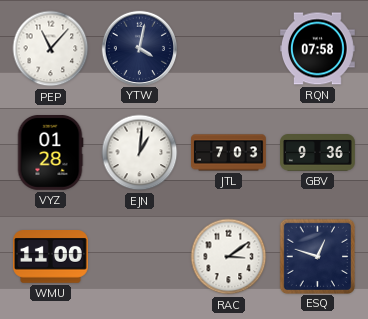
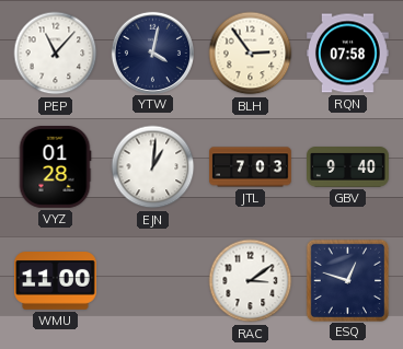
BLH: none -> 2:54
GBV: 9:36 -> 9:40
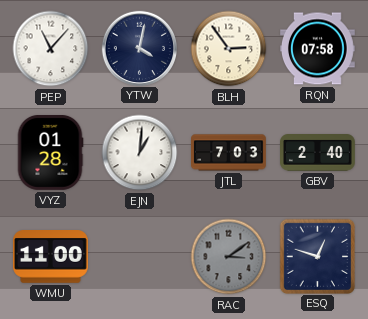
GBV: 9:40 -> 2:40
RAC dial: white -> grey
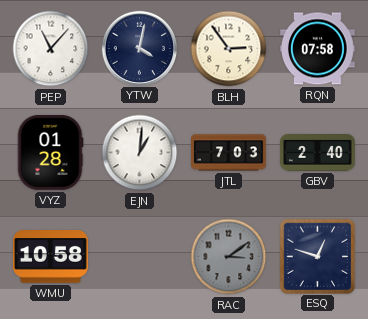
WMU: 11:00 -> 10:58
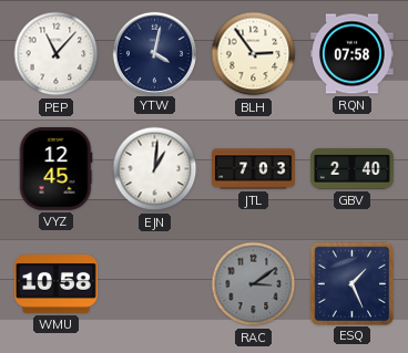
VYZ: 01:28 -> 12:45
ESQ: 12:48 -> 1:26
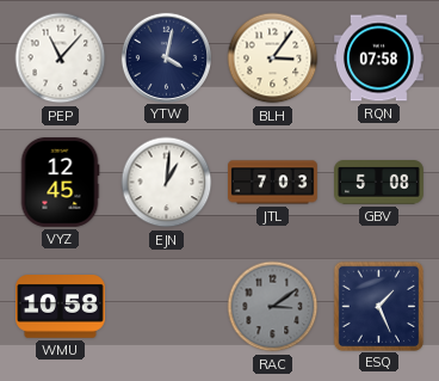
BLH: 2:54 -> 3:06
GBV: 2:40 -> 5:08
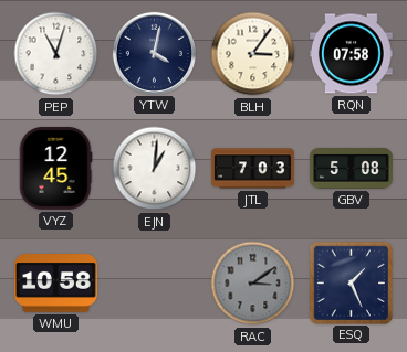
PEP: 11:07 -> 11:03
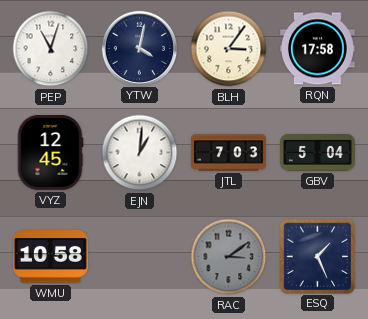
RQN: 07:58 -> 17:58
GBV: 5:08 -> 5:04
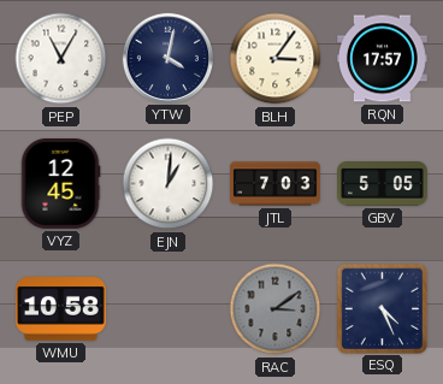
PEP: 11:03 -> 11:05
RQN: 17:58 -> 17:57
GBV: 5:04 -> 5:05
ESQ: 1:26 -> 4:26
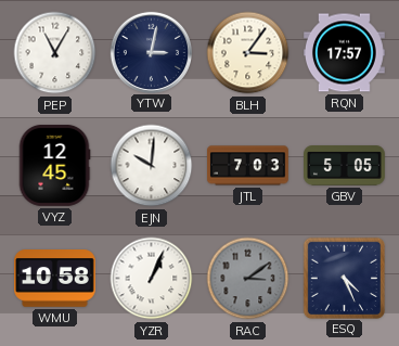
YTW: 4:02 -> 3:02
EJN: 1:01 -> 10:01
YZR: none -> 1:04
